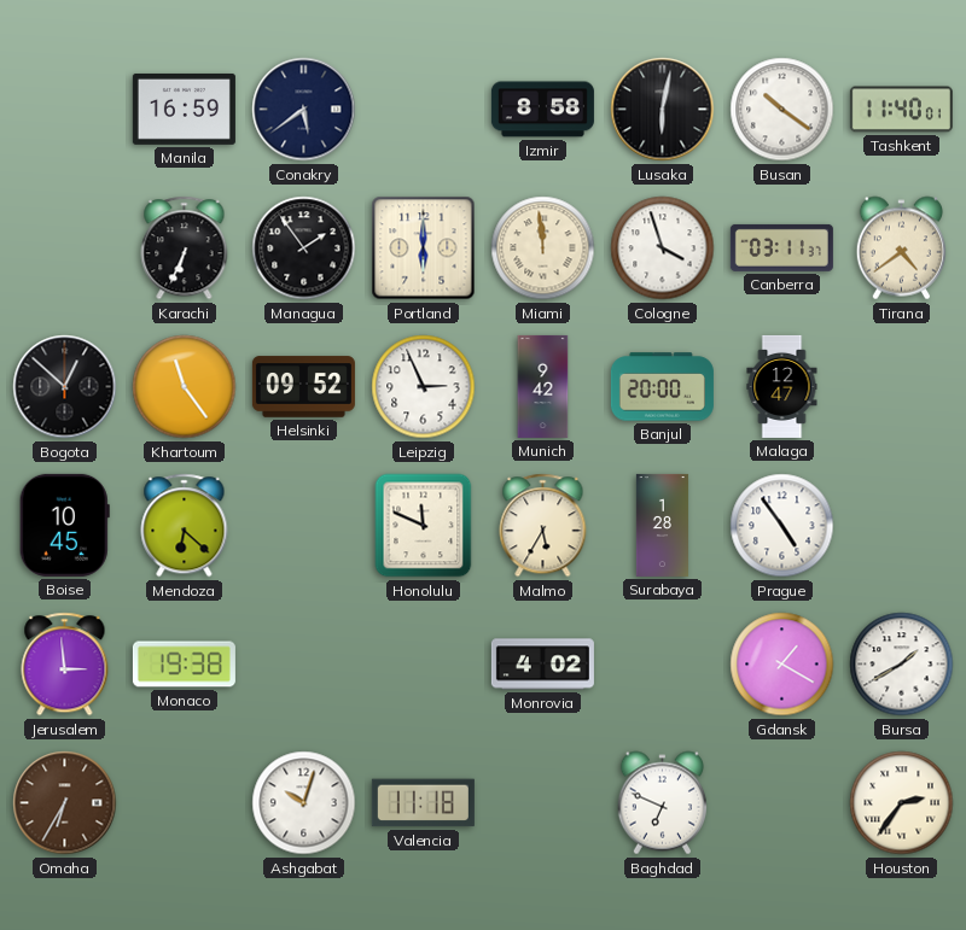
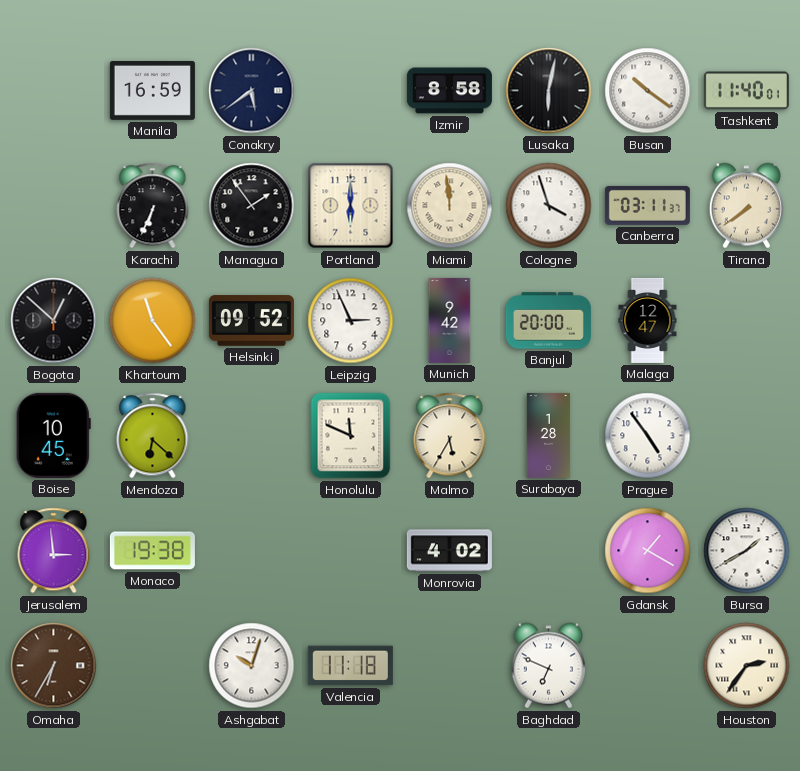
Tirana: 4:39 -> 7:39
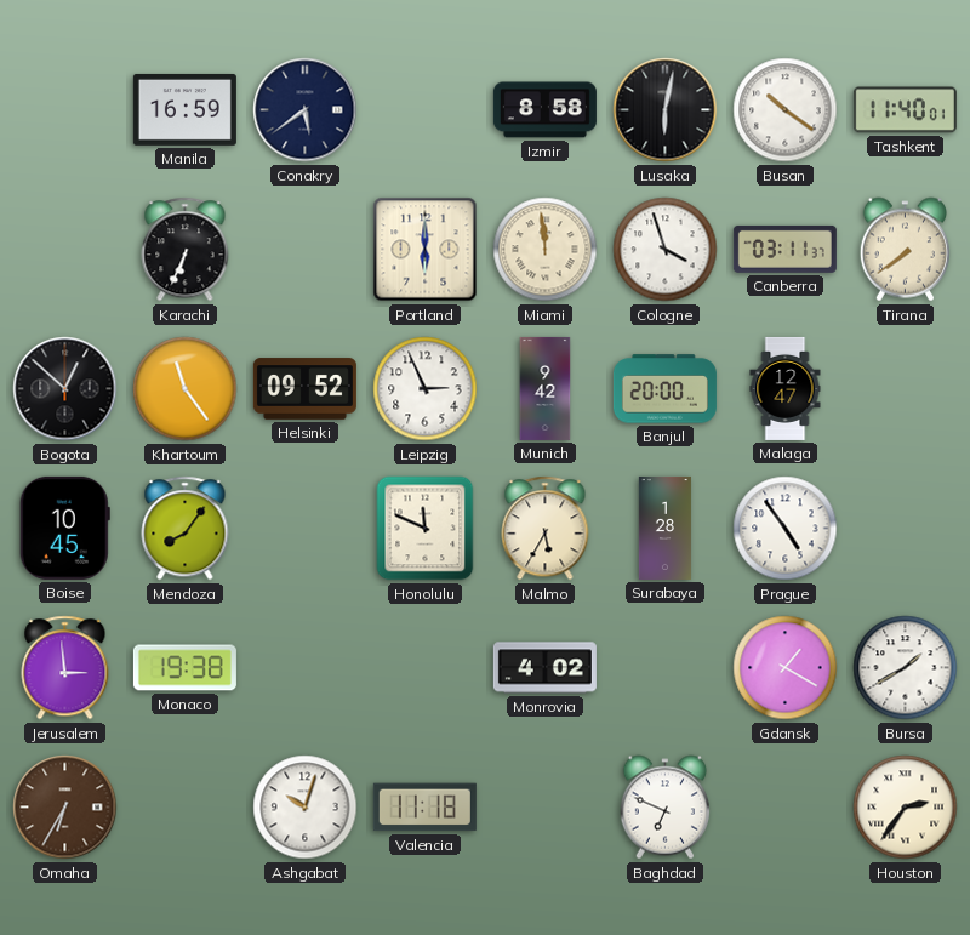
Managua: 1:54 -> none
Mendoza: 6:22 -> 8:06
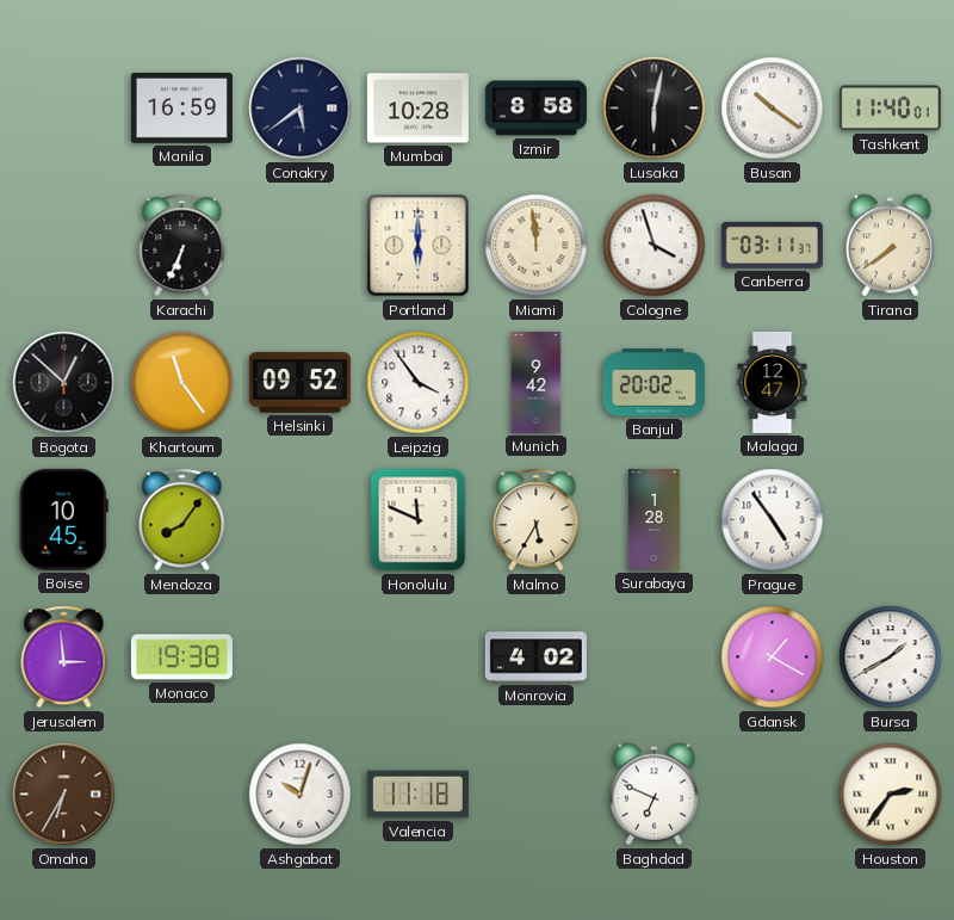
Mumbai: none -> 10:28
Leipzig: 2:56 -> 3:54
Banjul: 20:00 -> 20:02
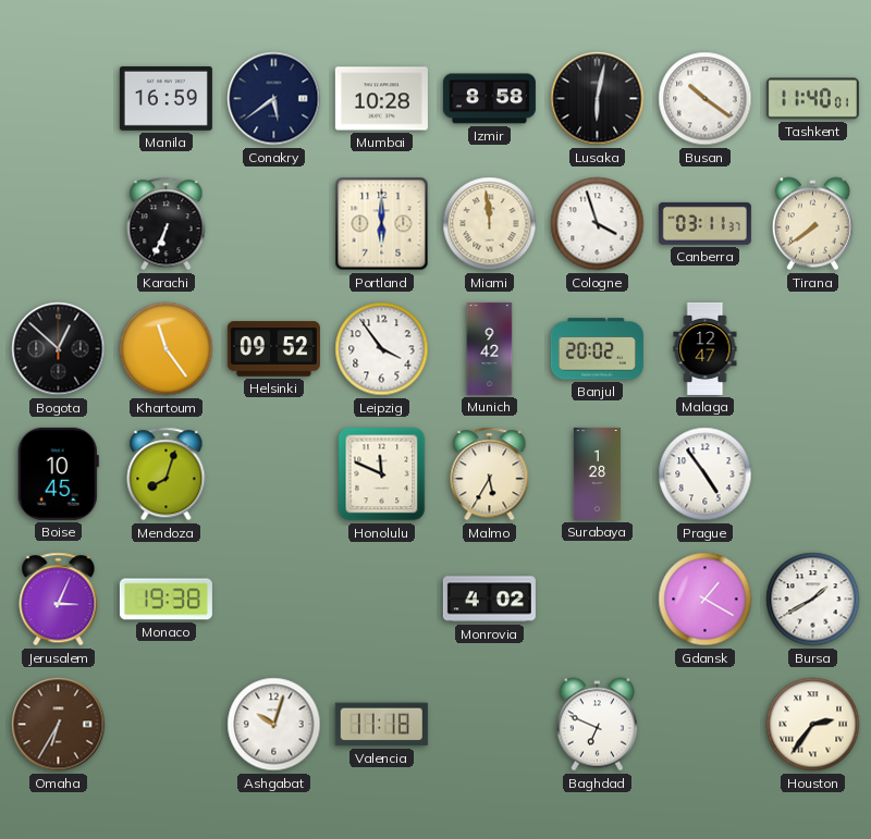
Mendoza: 8:06 -> 8:03
Jerusalem: 2:59 -> 3:04
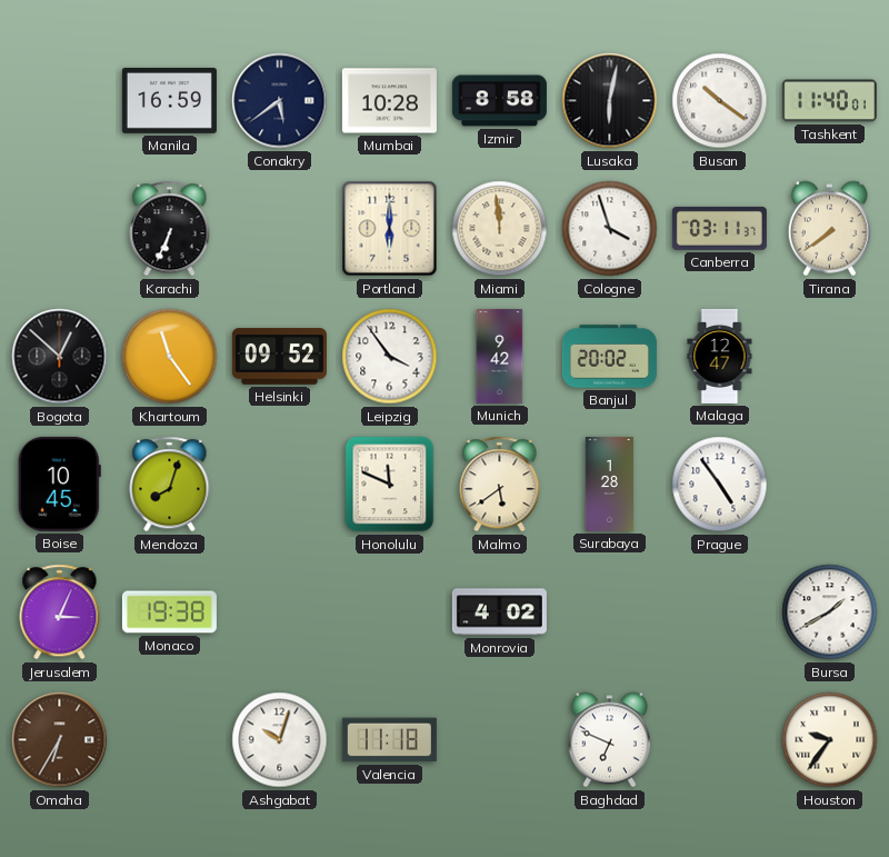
Malmo: 5:35 -> 5:39
Gdansk: 1:20 -> none
Houston: 2:36 -> 9:36
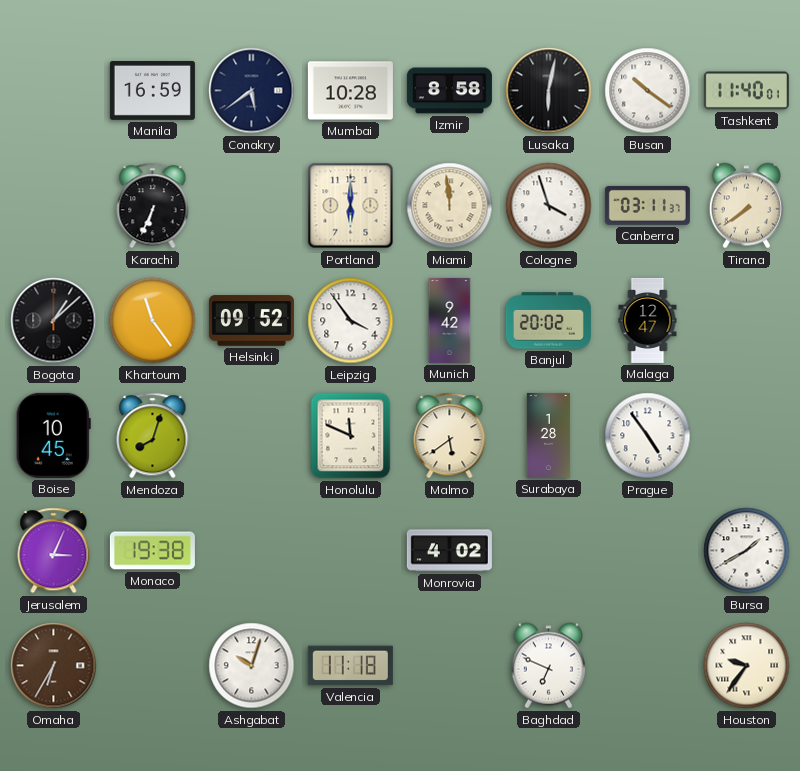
Bogota: 12:52 -> 1:08
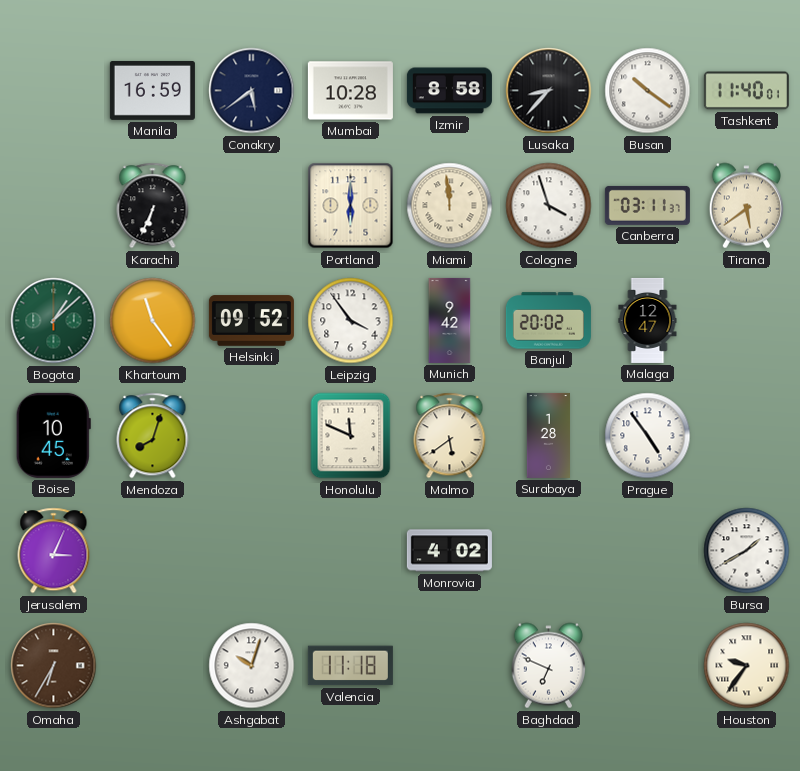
Lusaka: 6:02 -> 8:37
Tirana: 7:39 -> 5:39
Bogota dial: black -> green
Monaco: 19:38 -> none
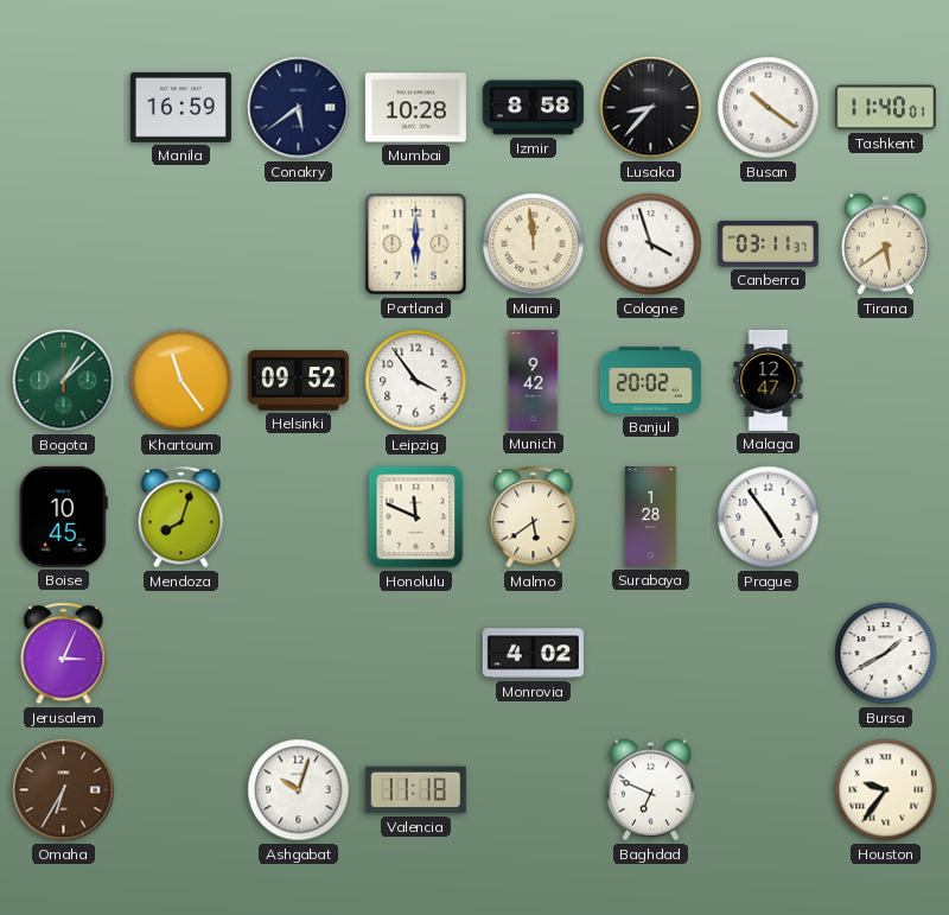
Karachi: 6:34 -> none
